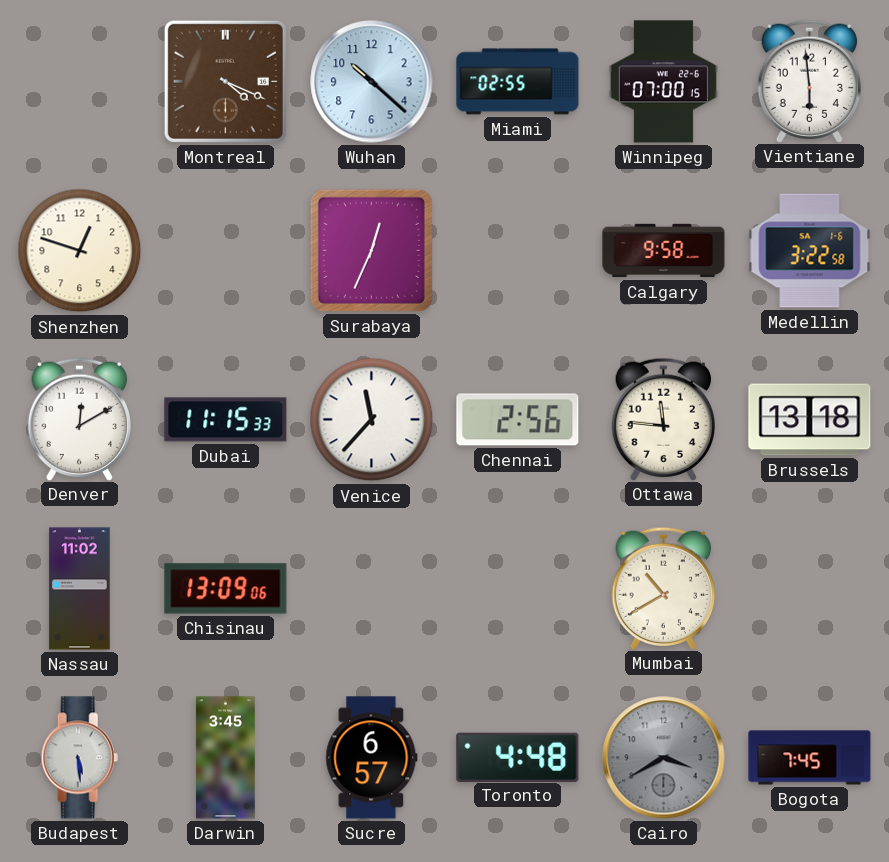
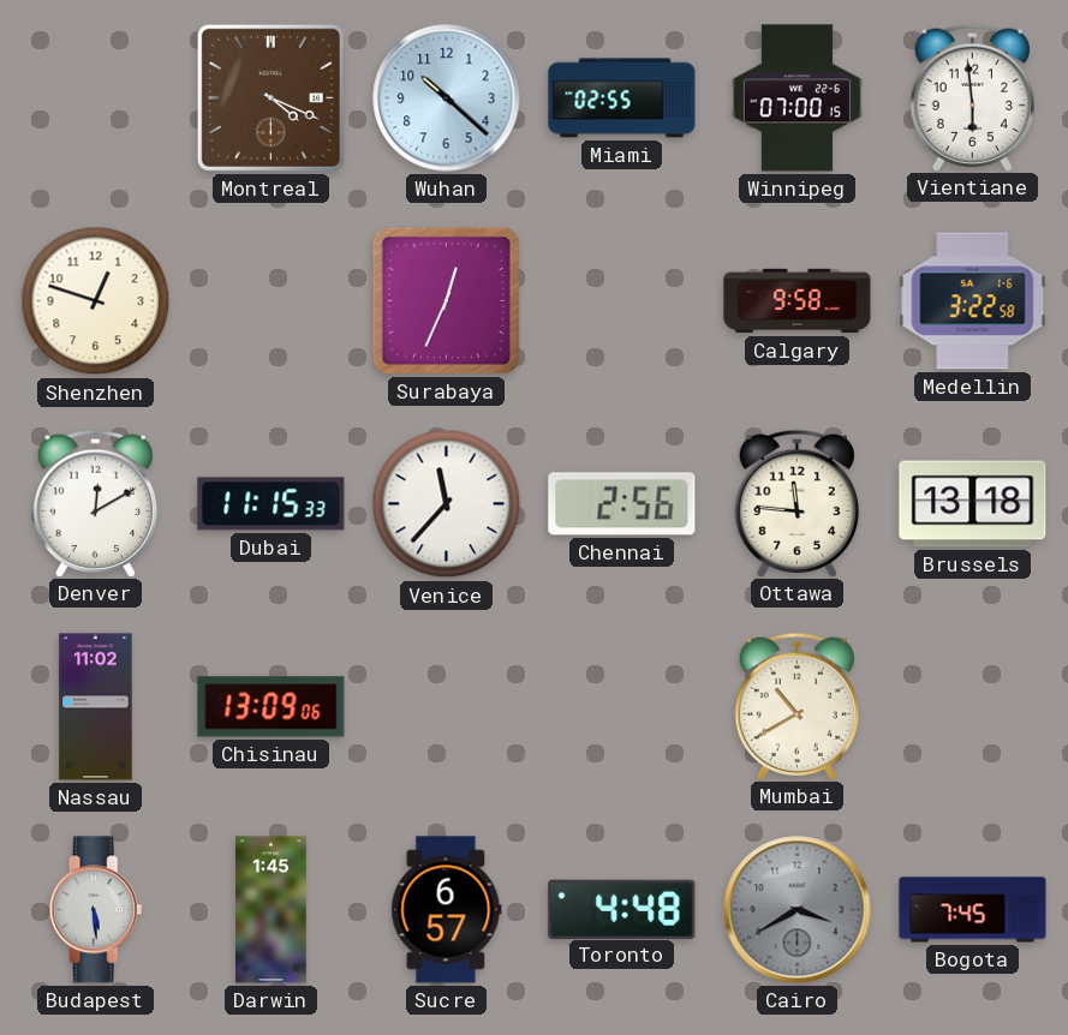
Darwin: 3:45 -> 1:45
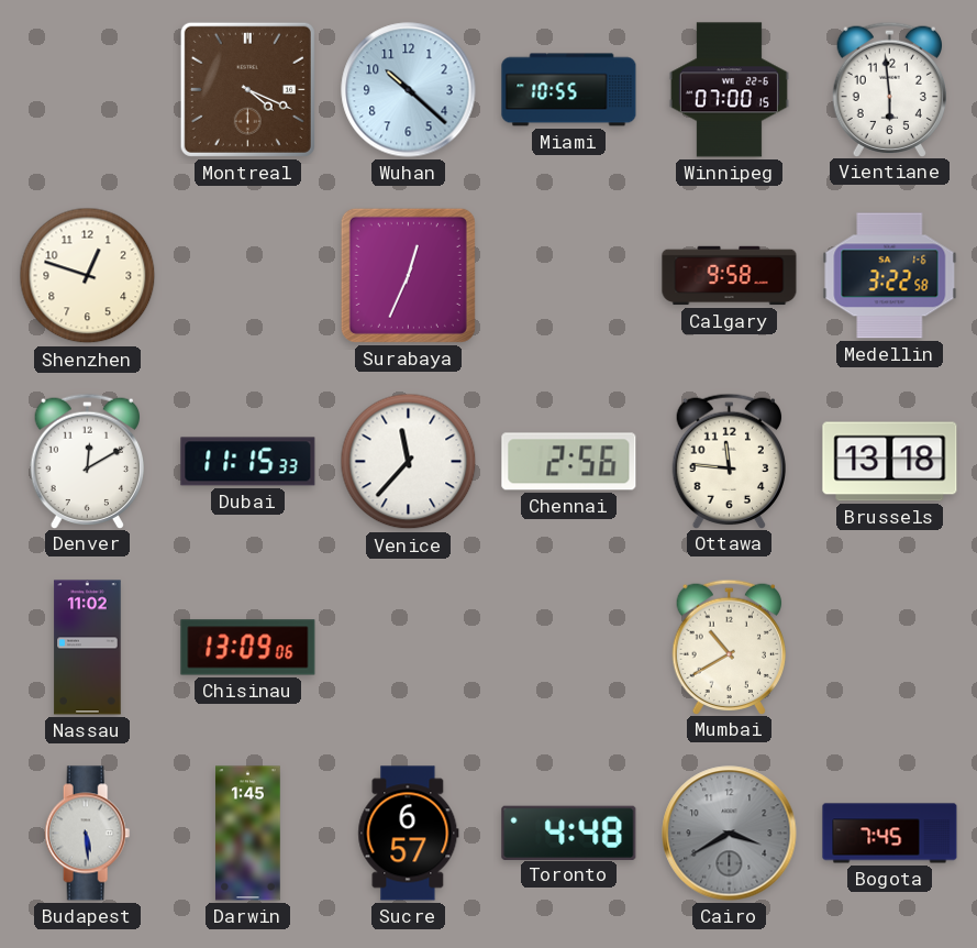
Miami: 02:55 -> 10:55
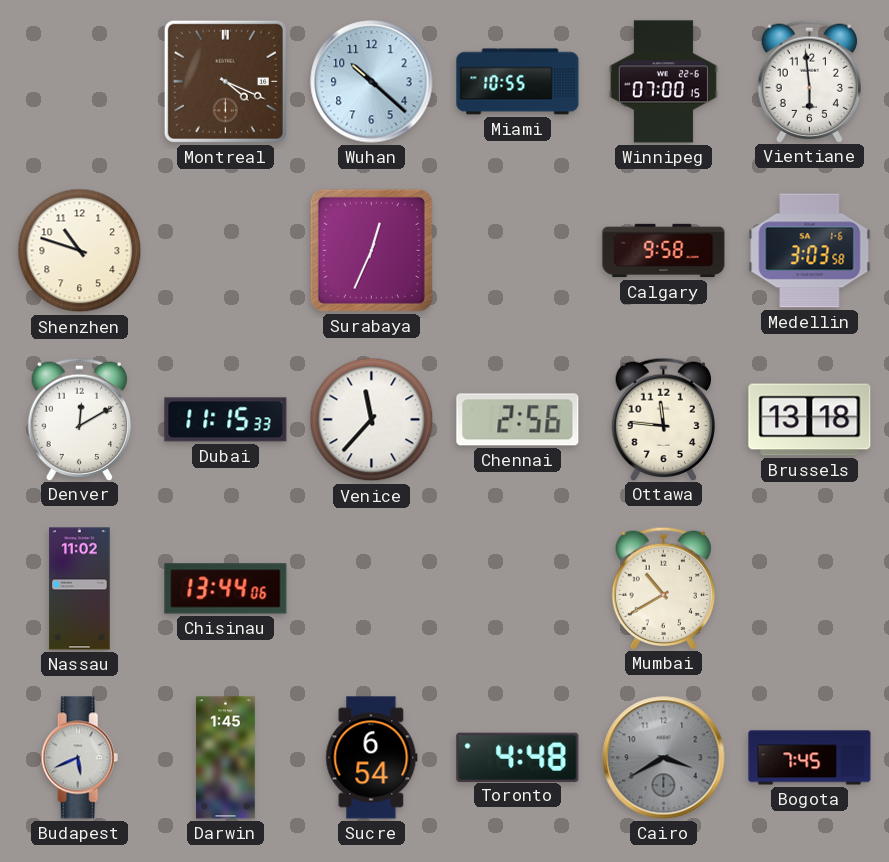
Shenzhen: 12:48 -> 10:48
Medellin: 3:22 -> 3:03
Chisinau: 13:09 -> 13:44
Budapest: 5:29 -> 5:41
Sucre: 6:57 -> 6:54
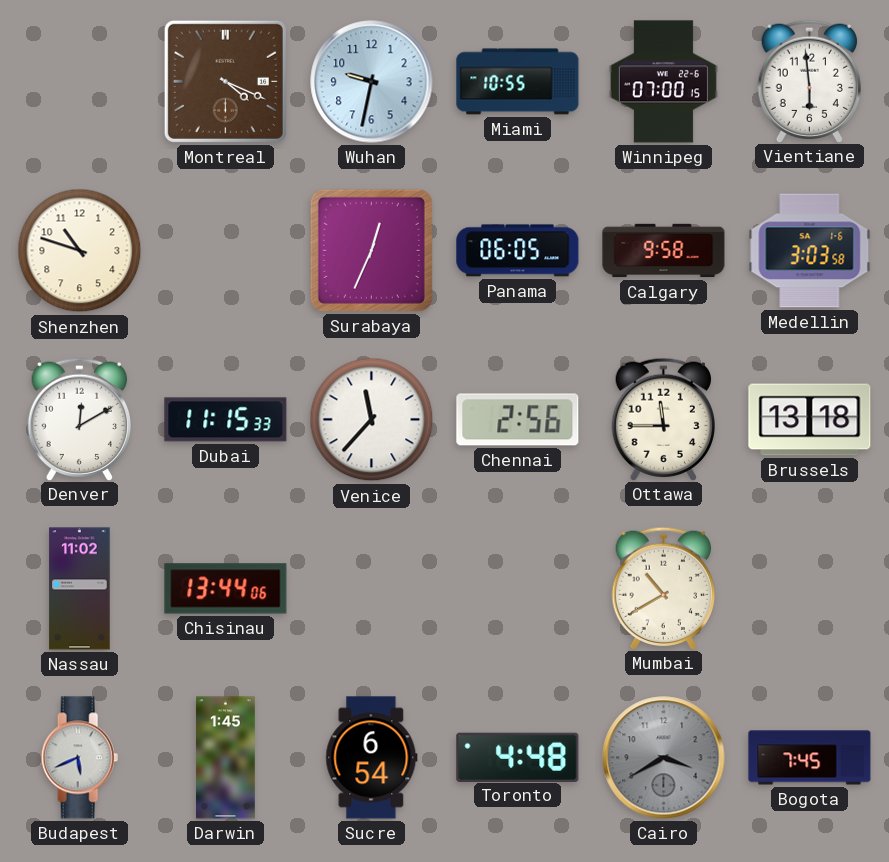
Wuhan: 10:22 -> 9:32
Panama: none -> 06:05
Ottawa: 11:46 -> 11:45
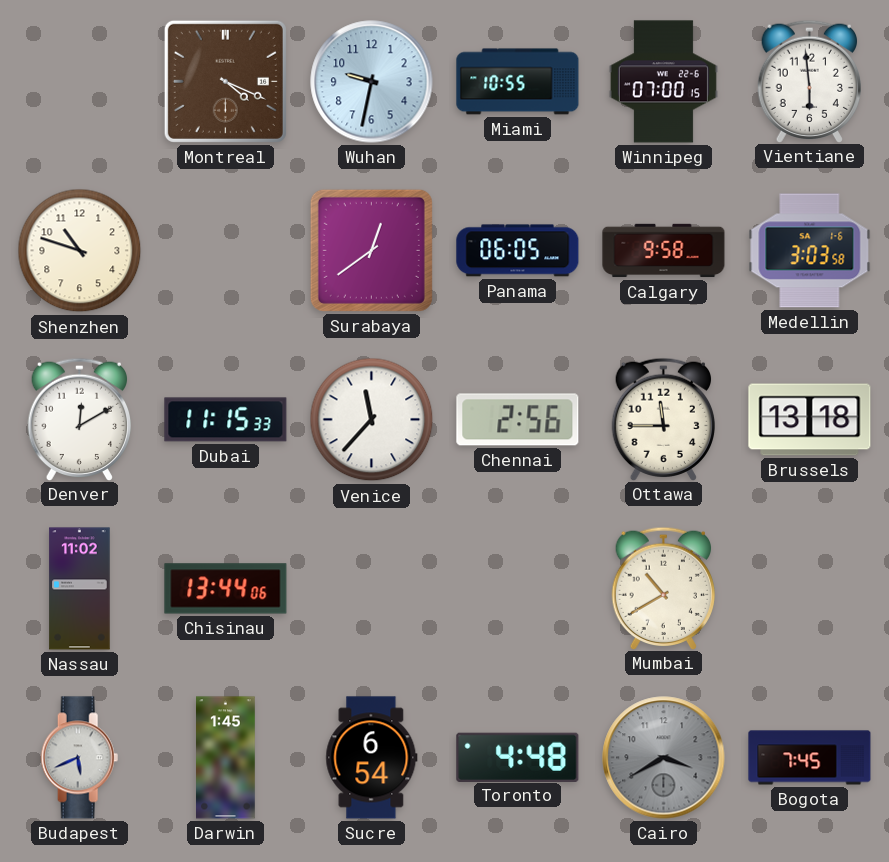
Surabaya: 12:34 -> 12:39
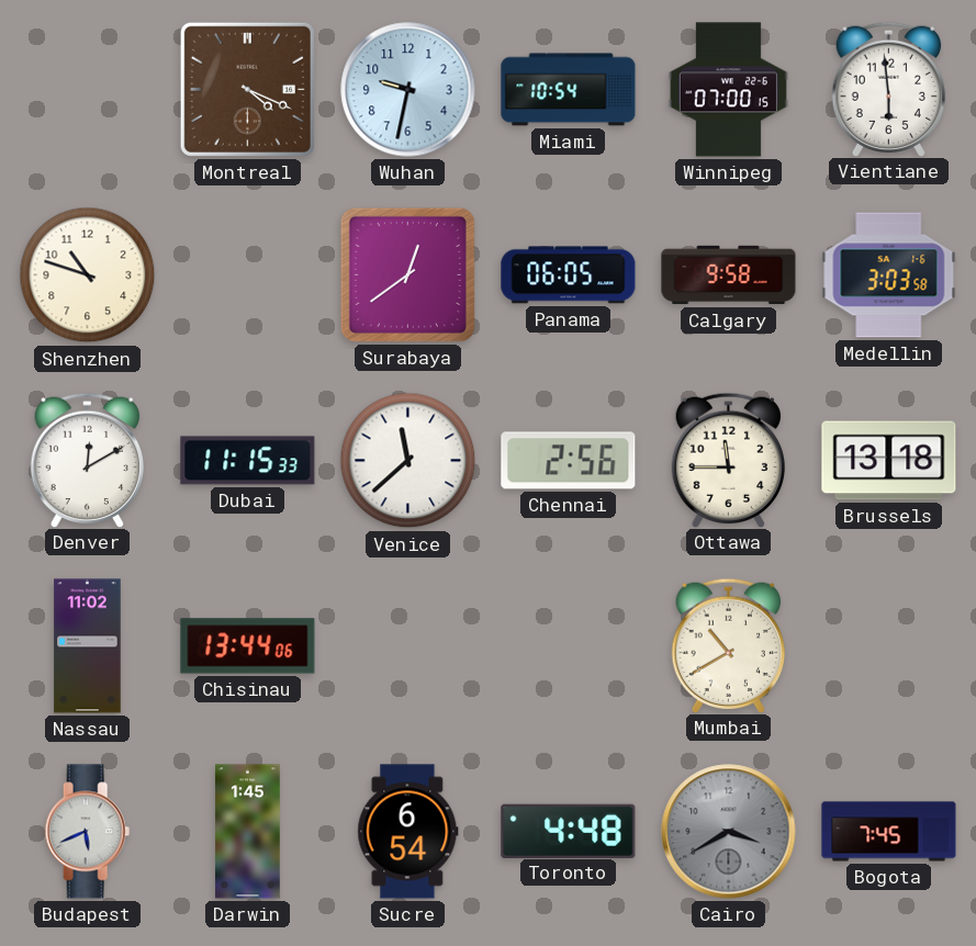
Miami: 10:55 -> 10:54
Venice: 11:37 -> 11:38
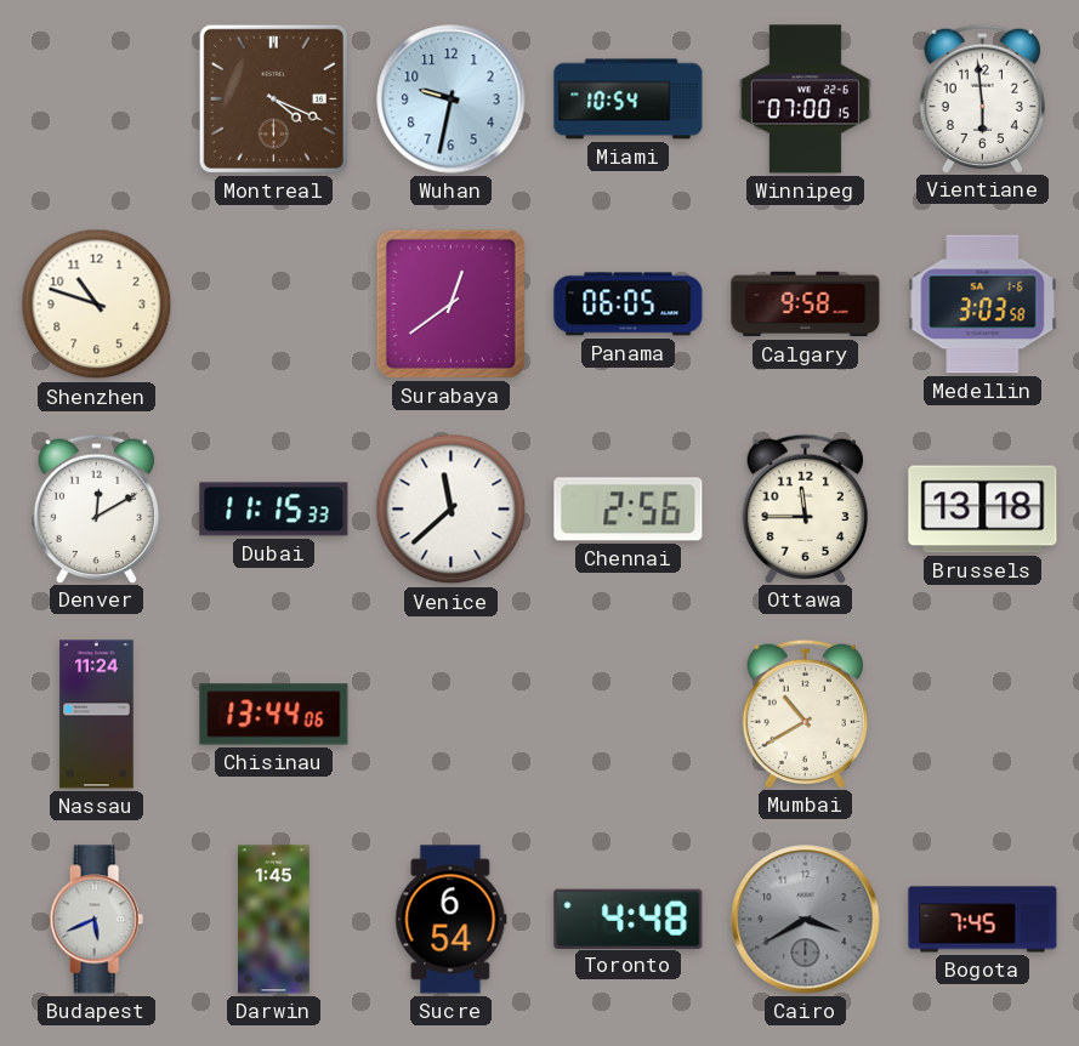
Nassau: 11:02 -> 11:24
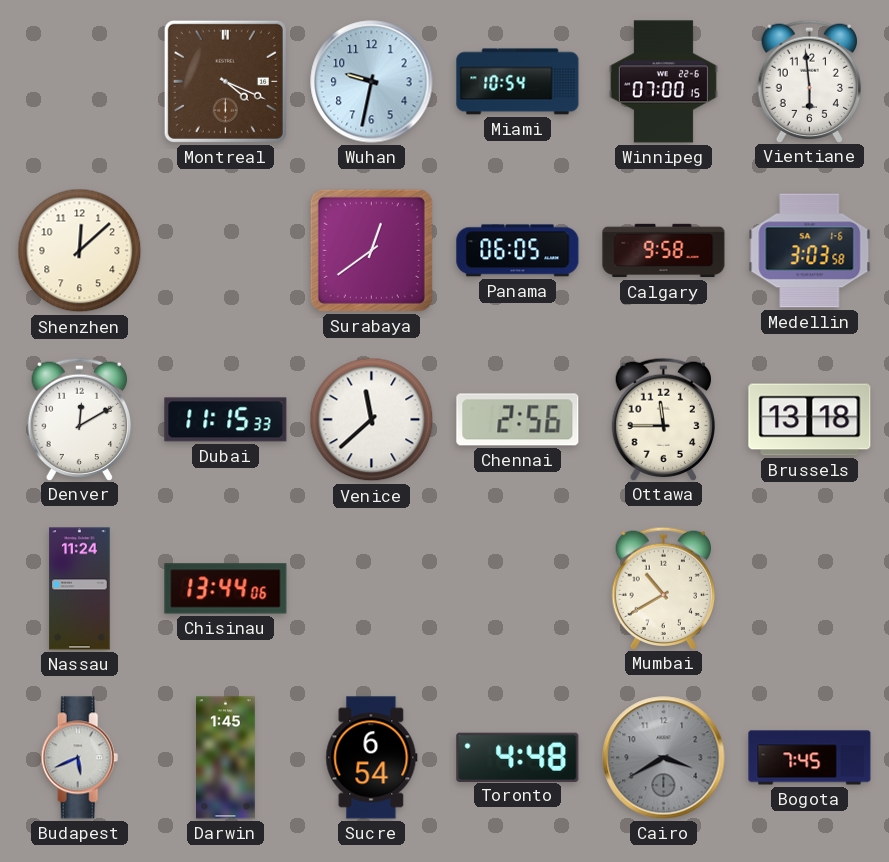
Shenzhen: 10:48 -> 12:08
